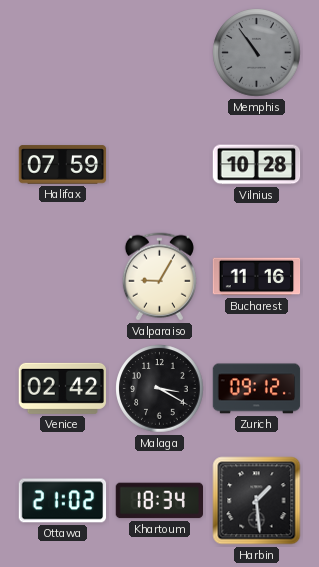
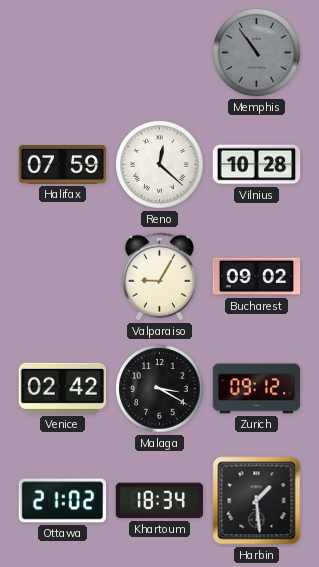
Reno: none -> 12:22
Bucharest: 11:16 -> 09:02
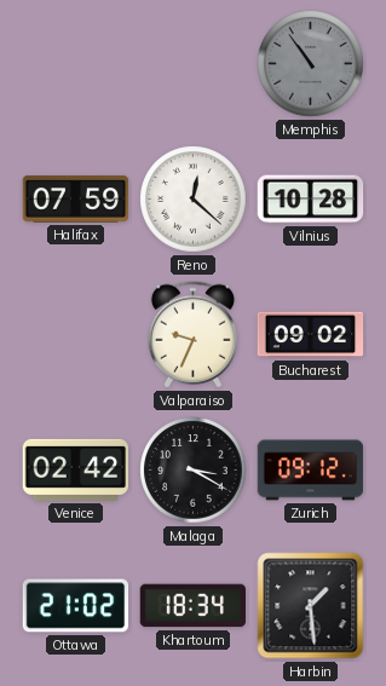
Valparaiso: 9:05 -> 9:34
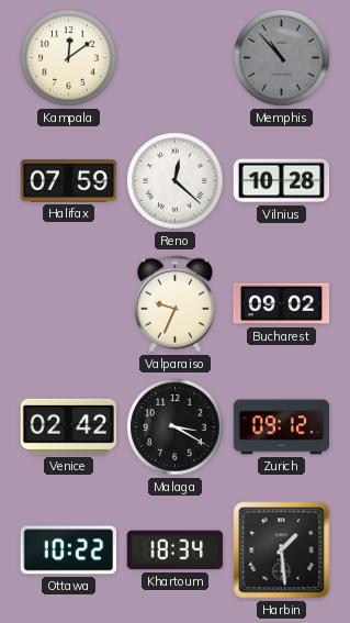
Kampala: none -> 12:09
Memphis: 10:54 -> 10:53
Ottawa: 21:02 -> 10:22
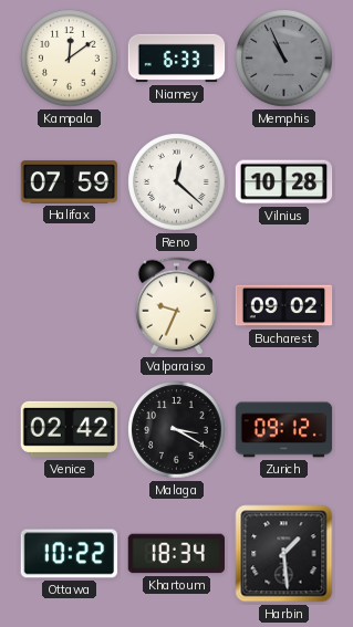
Niamey: none -> 6:33
Memphis: 10:53 -> 10:56
